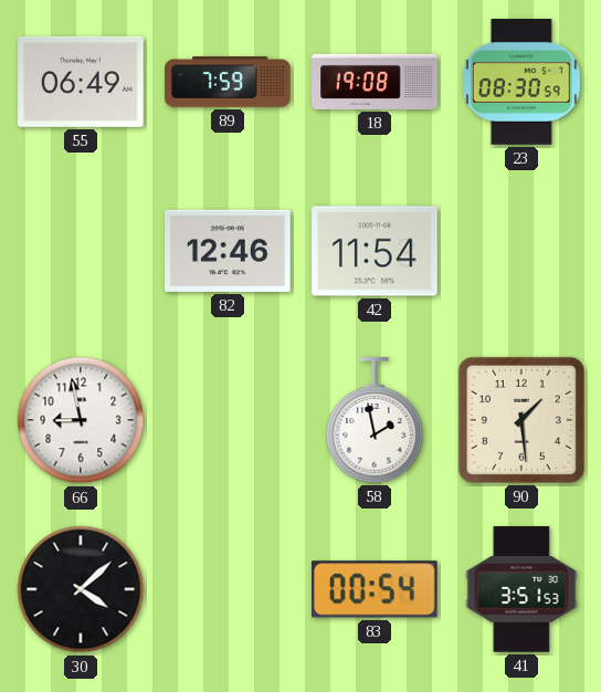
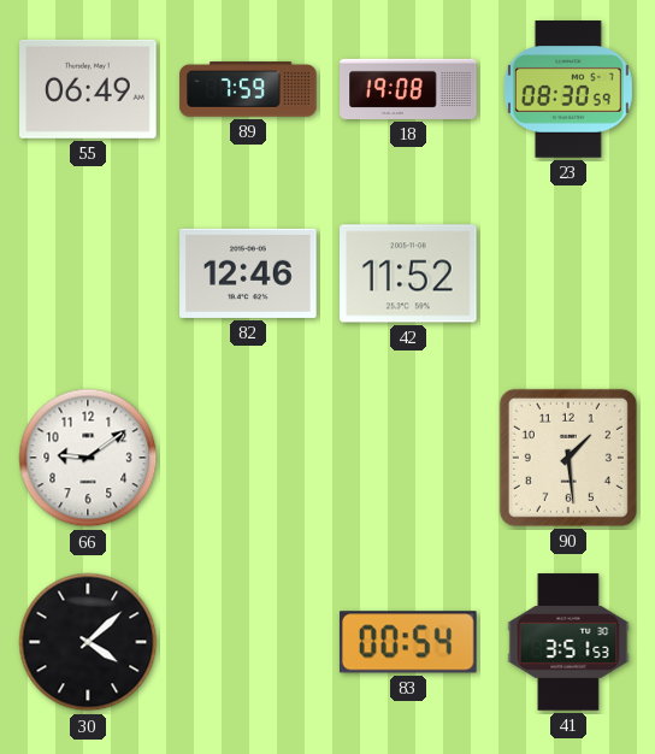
42: 11:54 -> 11:52
66: 8:58 -> 9:09
58: 1:58 -> none
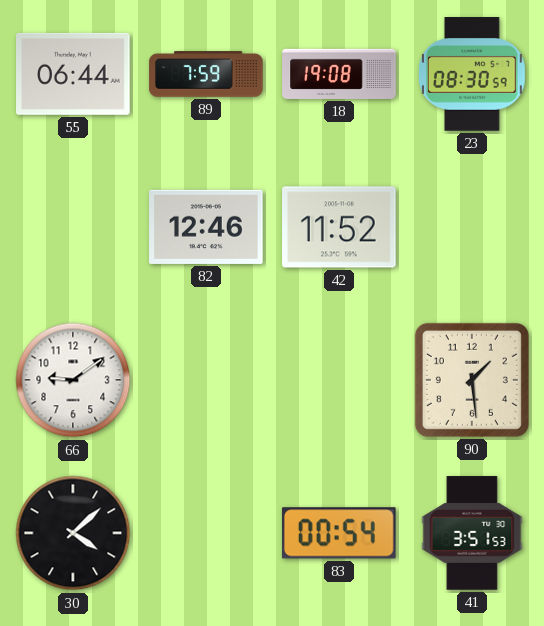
55: 06:49 -> 06:44
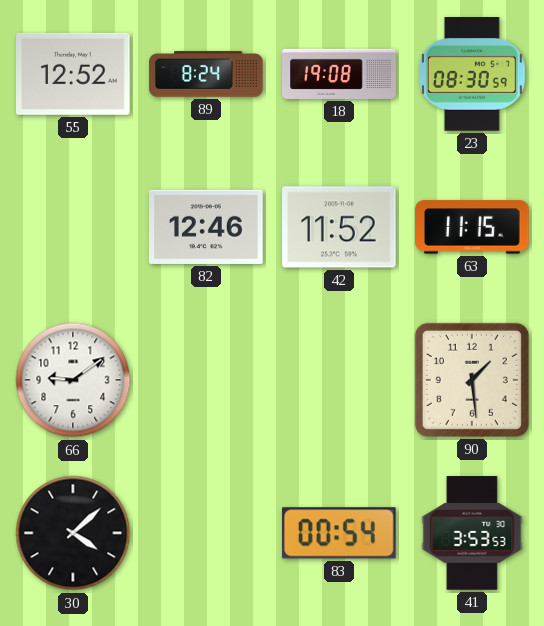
55: 06:44 -> 12:52
89: 7:59 -> 8:24
63: none -> 11:15
41: 3:51 -> 3:53
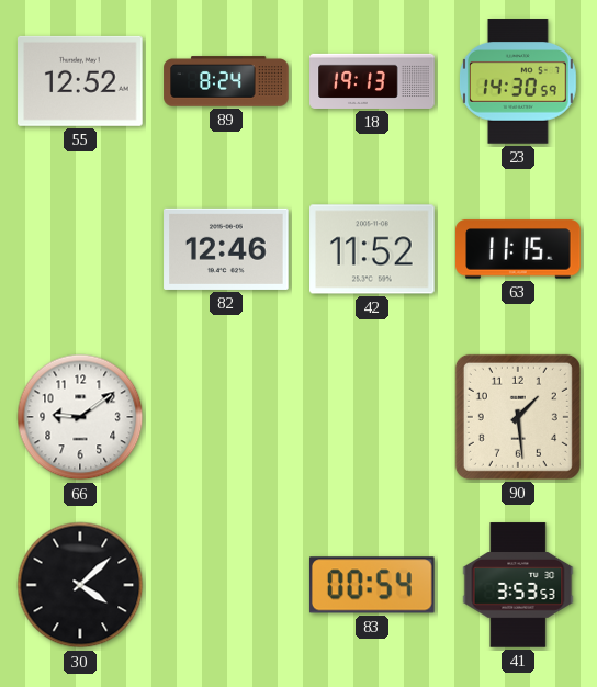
18: 19:08 -> 19:13
23: 08:30 -> 14:30
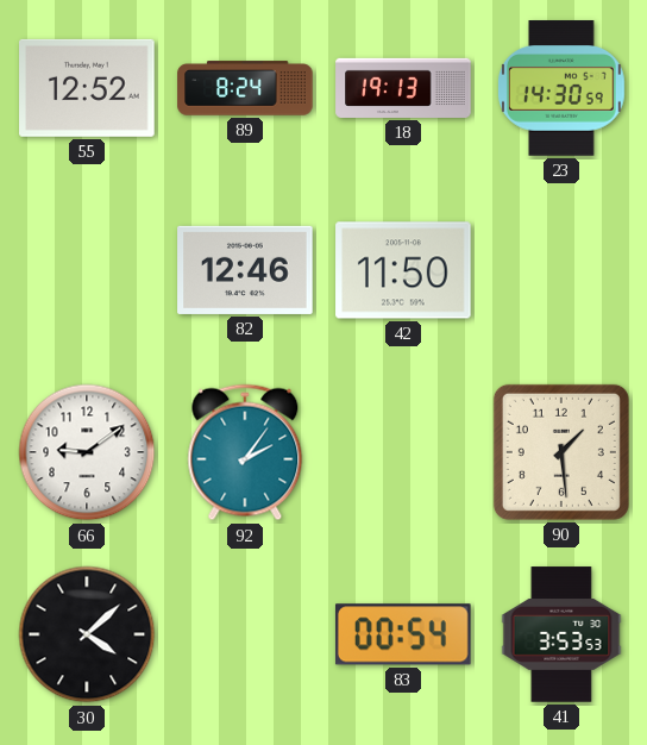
42: 11:52 -> 11:50
63: 11:15 -> none
92: none -> 2:06
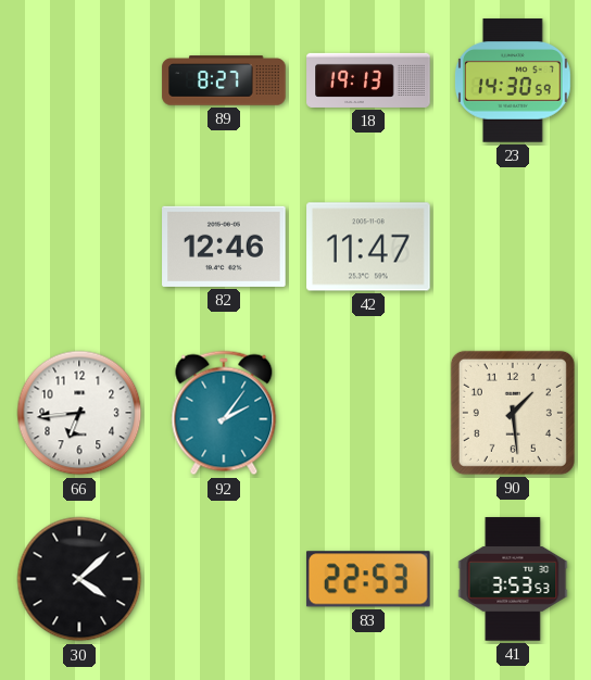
55: 12:52 -> none
89: 8:24 -> 8:27
42: 11:50 -> 11:47
66: 9:09 -> 6:44
83: 00:54 -> 22:53
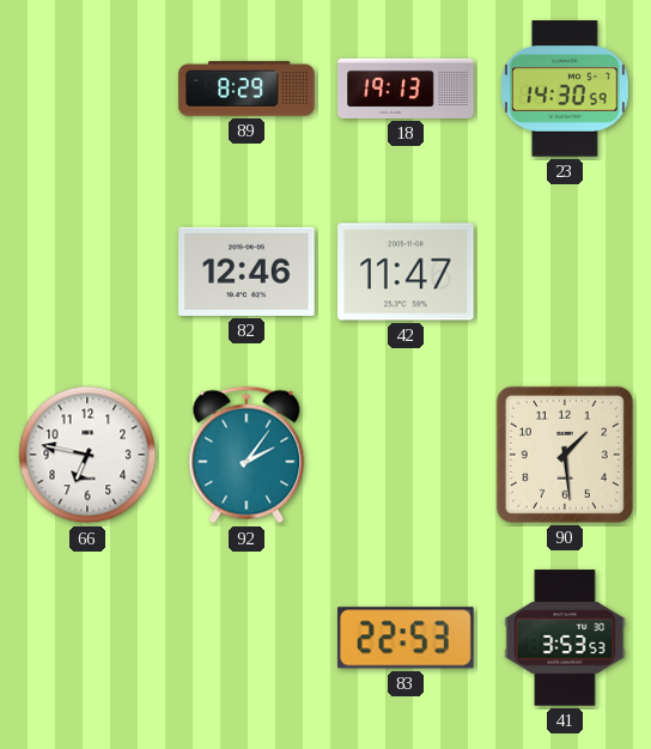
89: 8:27 -> 8:29
66: 6:44 -> 6:47
30: 4:08 -> none
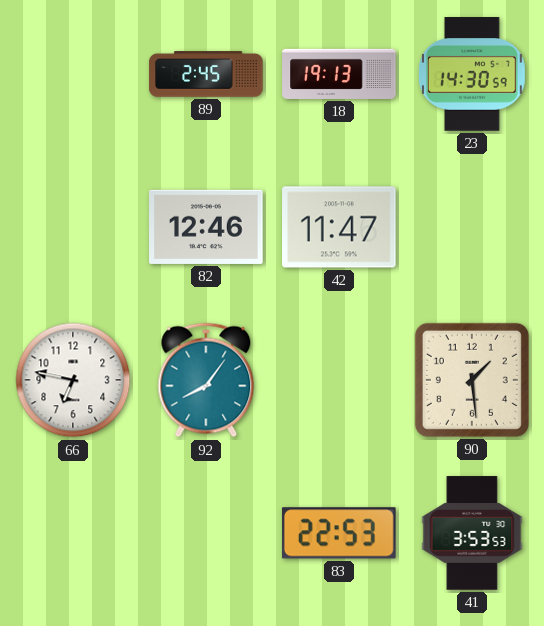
89: 8:29 -> 2:45
92: 2:06 -> 8:06
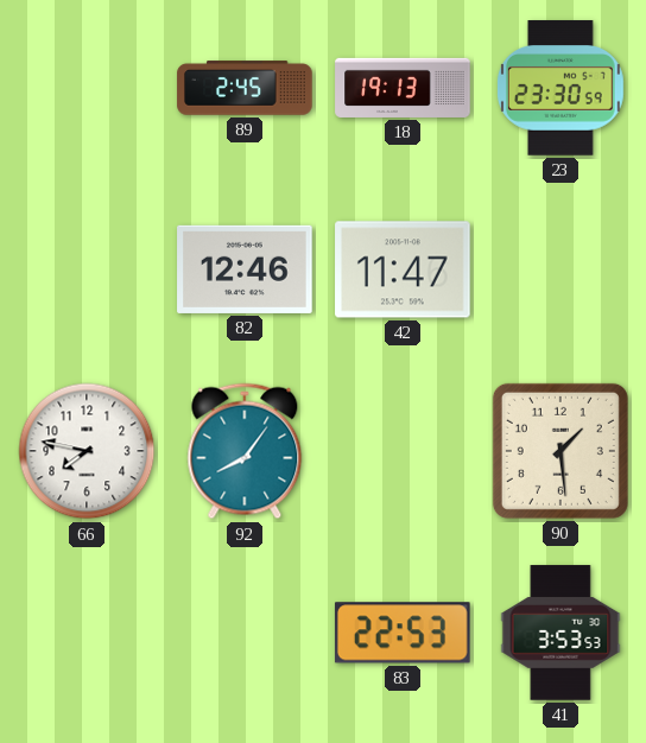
23: 14:30 -> 23:30
66: 6:47 -> 7:47
